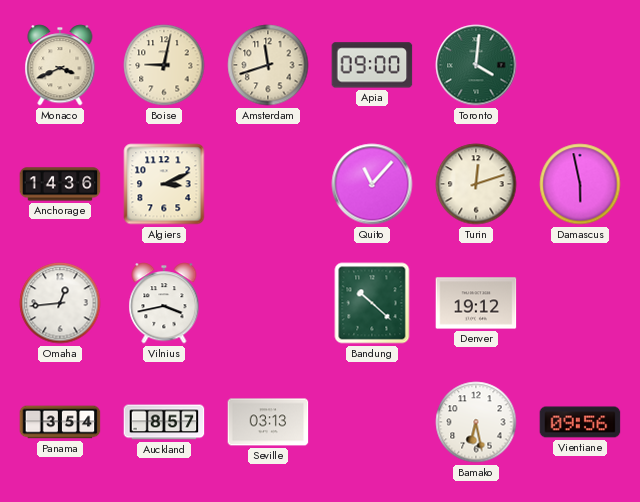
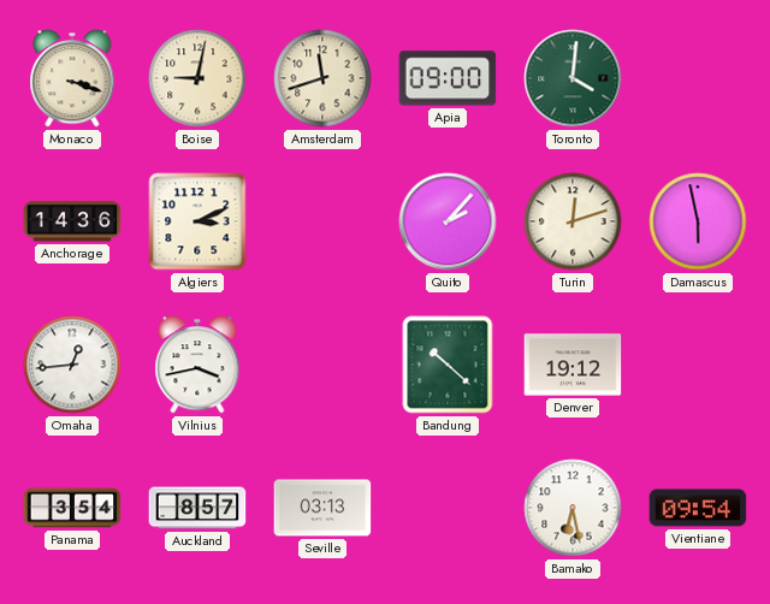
Monaco: 3:41 -> 3:18
Quito: 11:07 -> 2:07
Vientiane: 09:56 -> 09:54
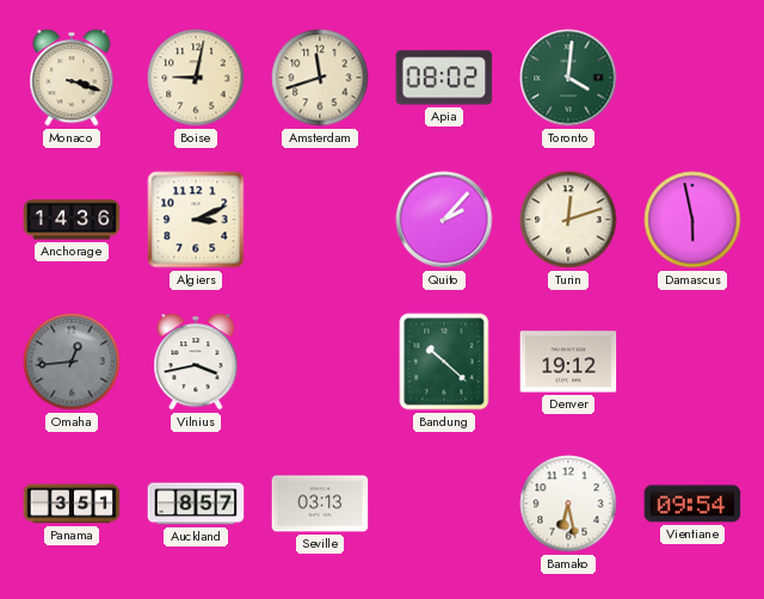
Apia: 09:00 -> 08:02
Omaha dial: white -> grey
Panama: 3:54 -> 3:51
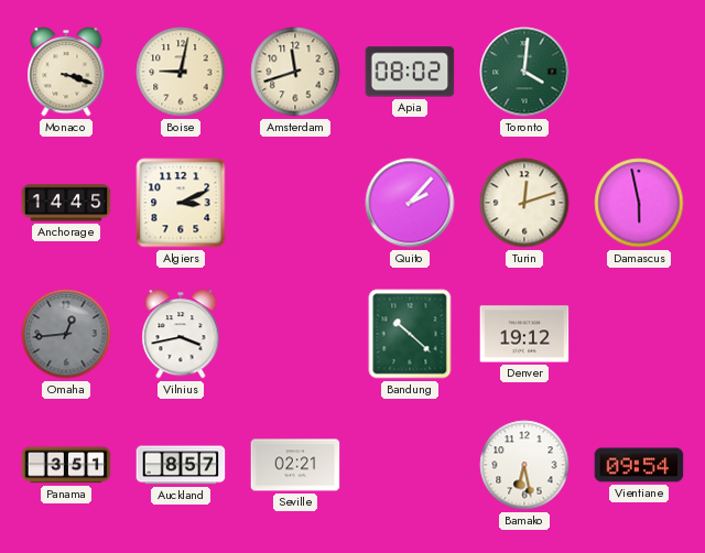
Anchorage: 14:36 -> 14:45
Seville: 03:13 -> 02:21
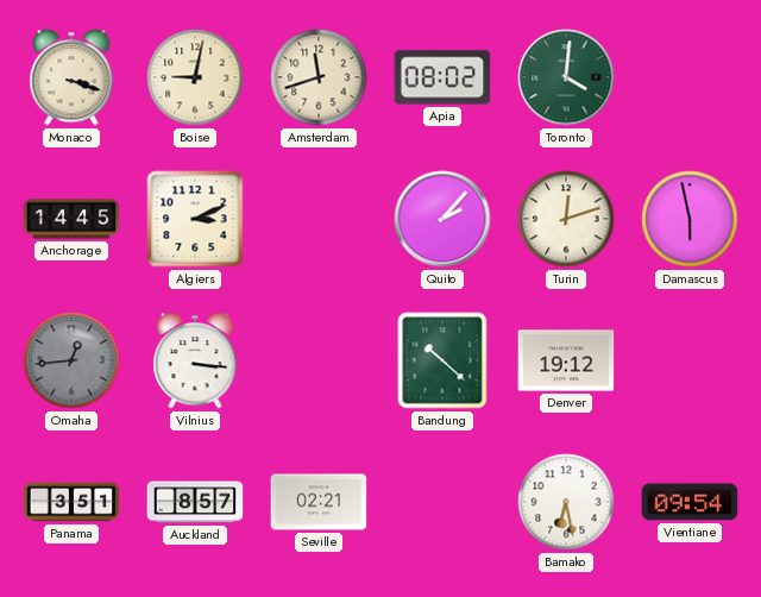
Vilnius: 3:43 -> 3:16
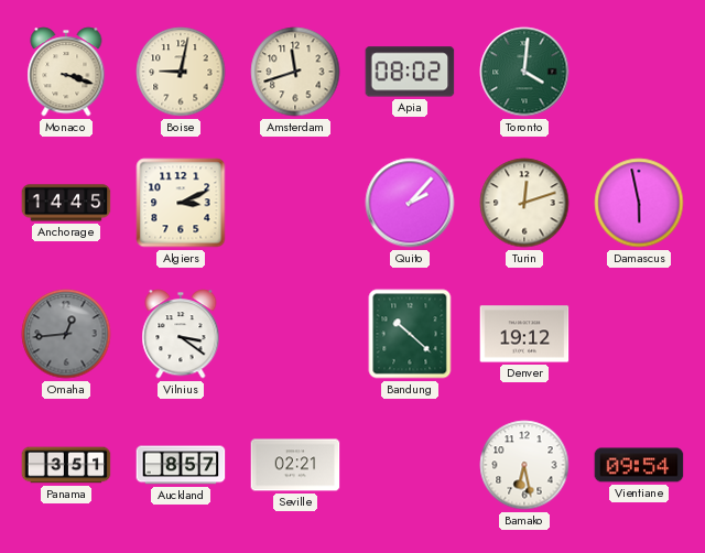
Vilnius: 3:16 -> 3:21
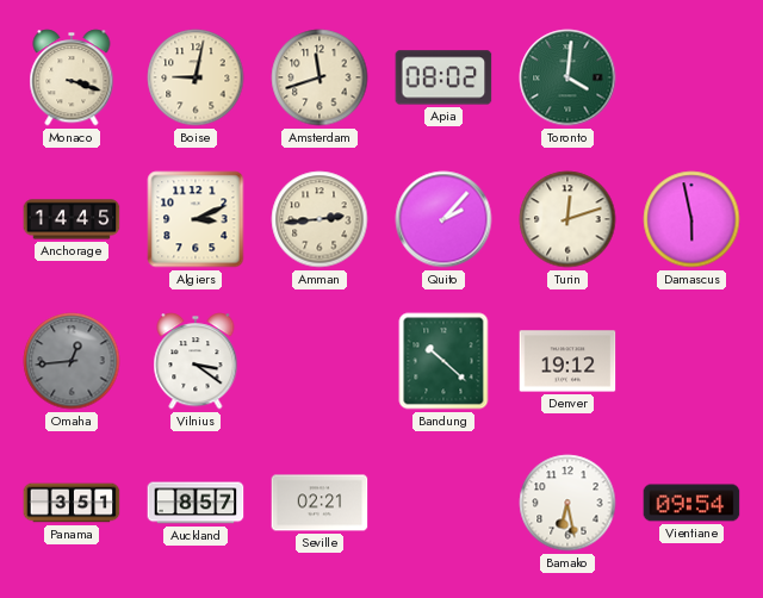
Amman: none -> 2:44
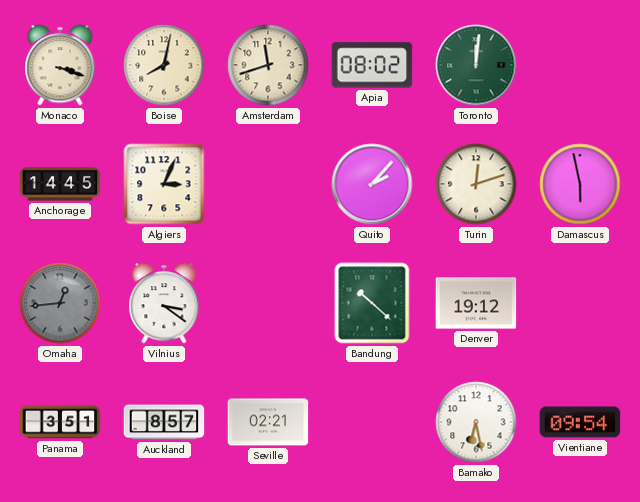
Boise: 9:02 -> 8:02
Toronto: 4:01 -> 12:01
Algiers: 3:11 -> 3:04
Amman: 2:44 -> none
